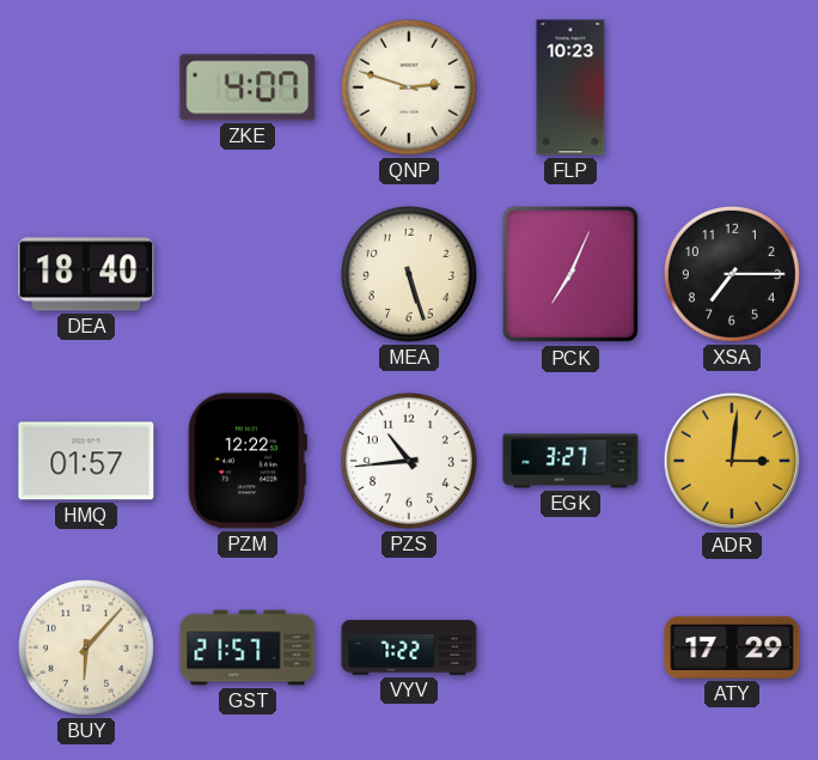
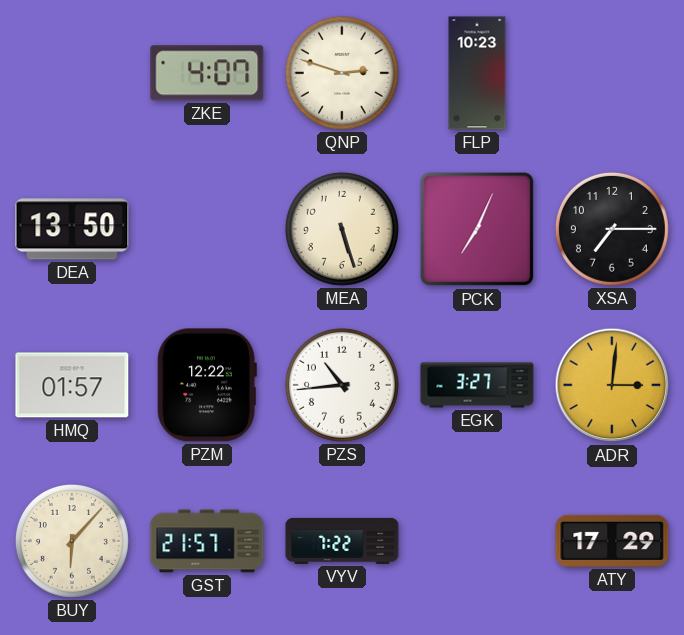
DEA: 18:40 -> 13:50
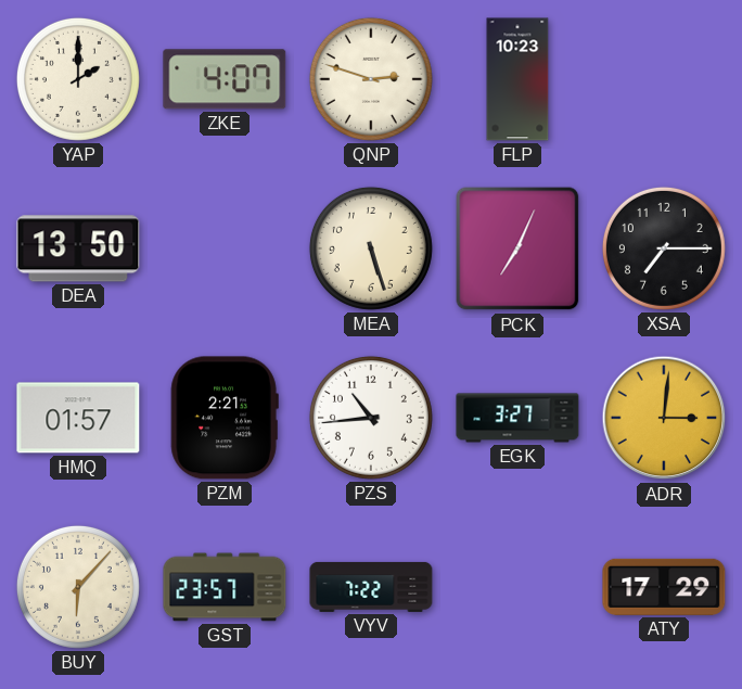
YAP: none -> 2:00
PZM: 12:22 -> 2:21
GST: 21:57 -> 23:57
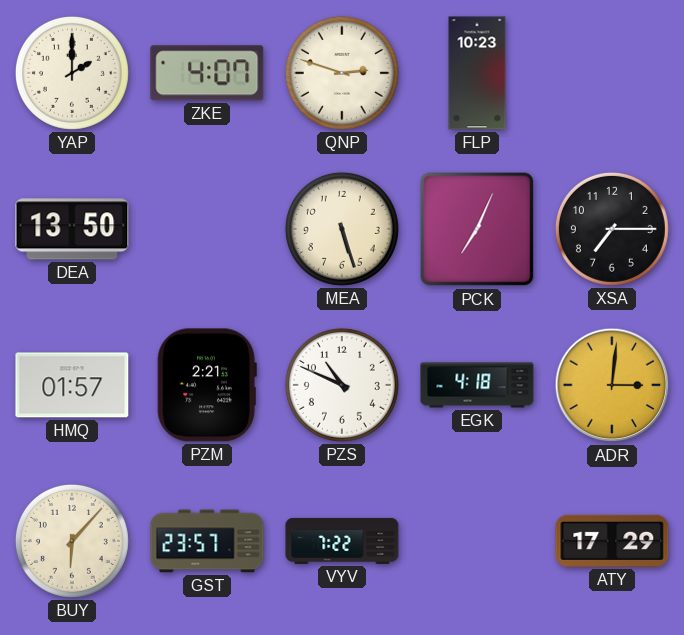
PZS: 10:44 -> 10:49
EGK: 3:27 -> 4:18
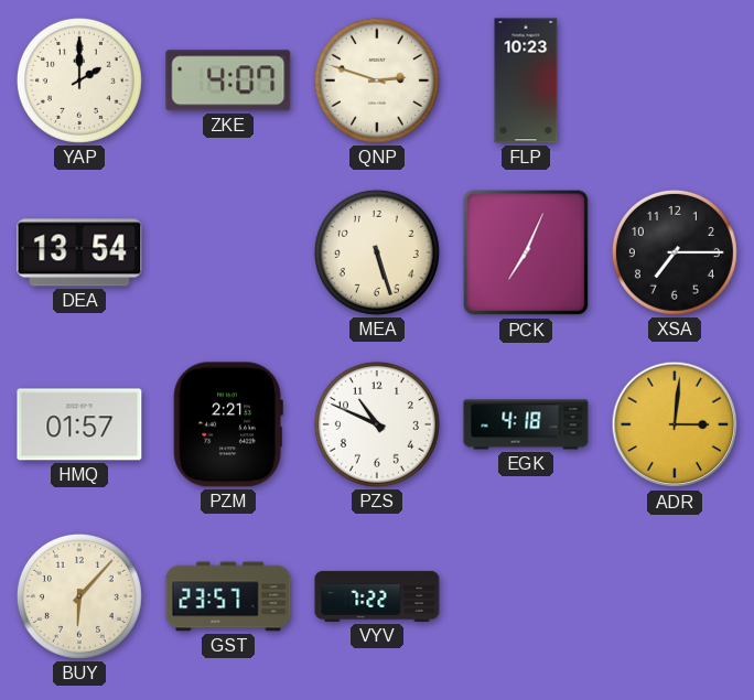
DEA: 13:50 -> 13:54
ATY: 17:29 -> none
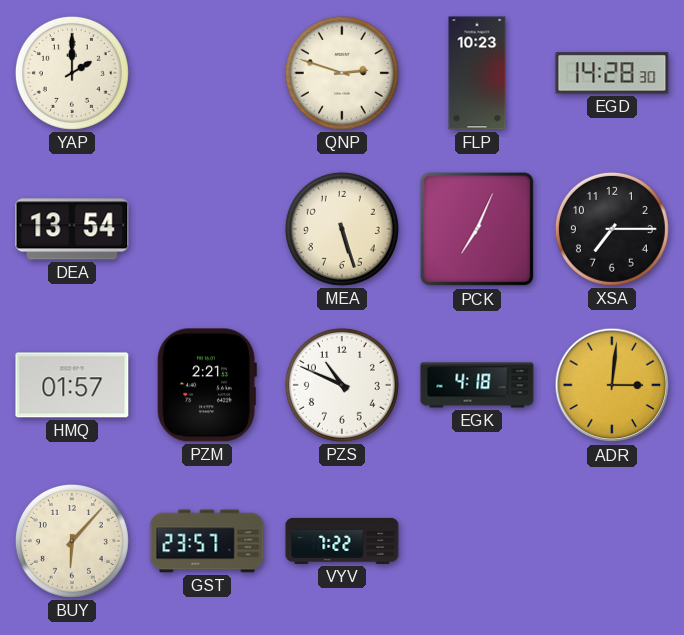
ZKE: 4:07 -> none
EGD: none -> 14:28
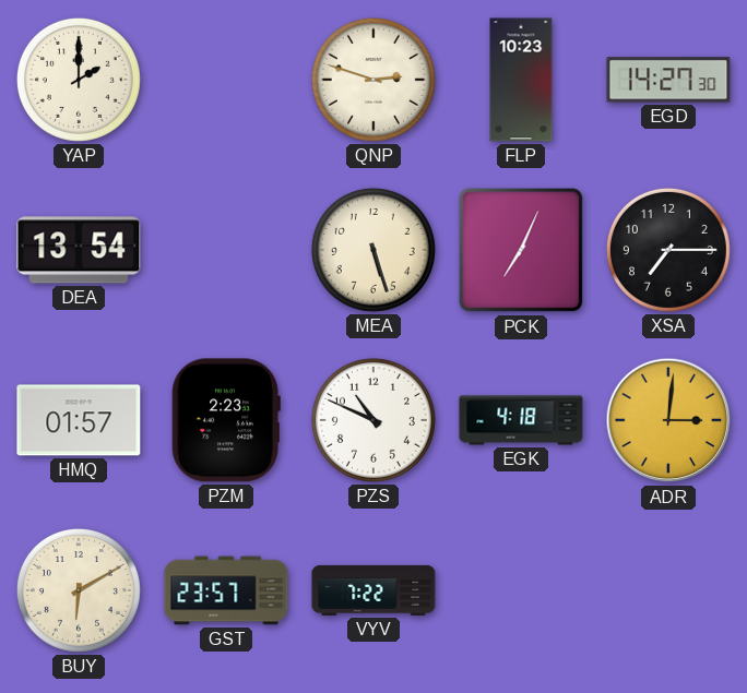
EGD: 14:28 -> 14:27
PZM: 2:21 -> 2:23
BUY: 6:07 -> 6:10
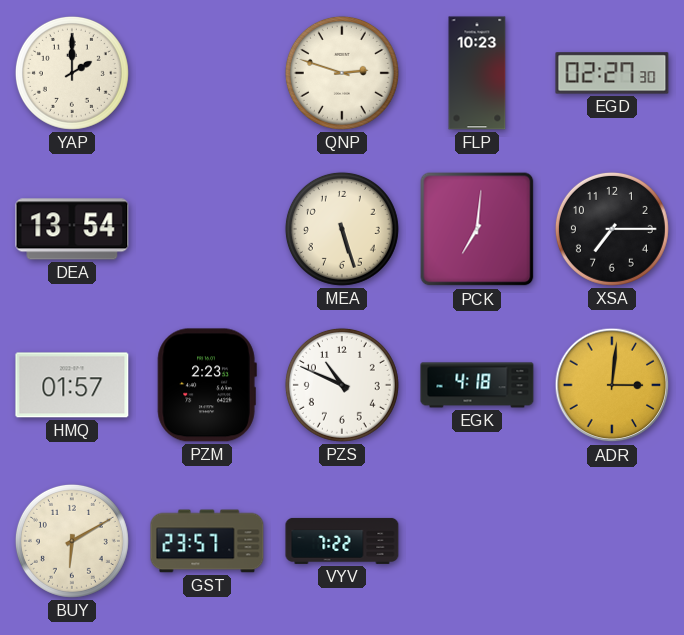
EGD: 14:27 -> 02:27
PCK: 7:04 -> 7:01
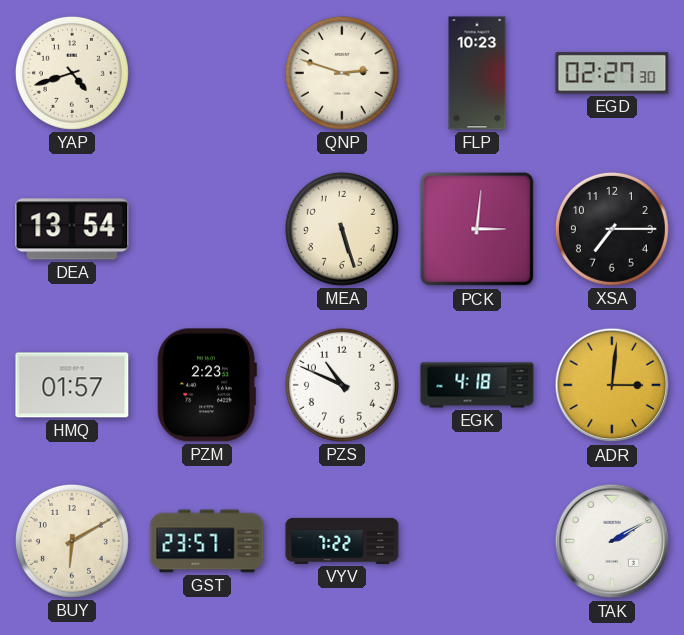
YAP: 2:00 -> 4:42
PCK: 7:01 -> 3:01
TAK: none -> 2:10
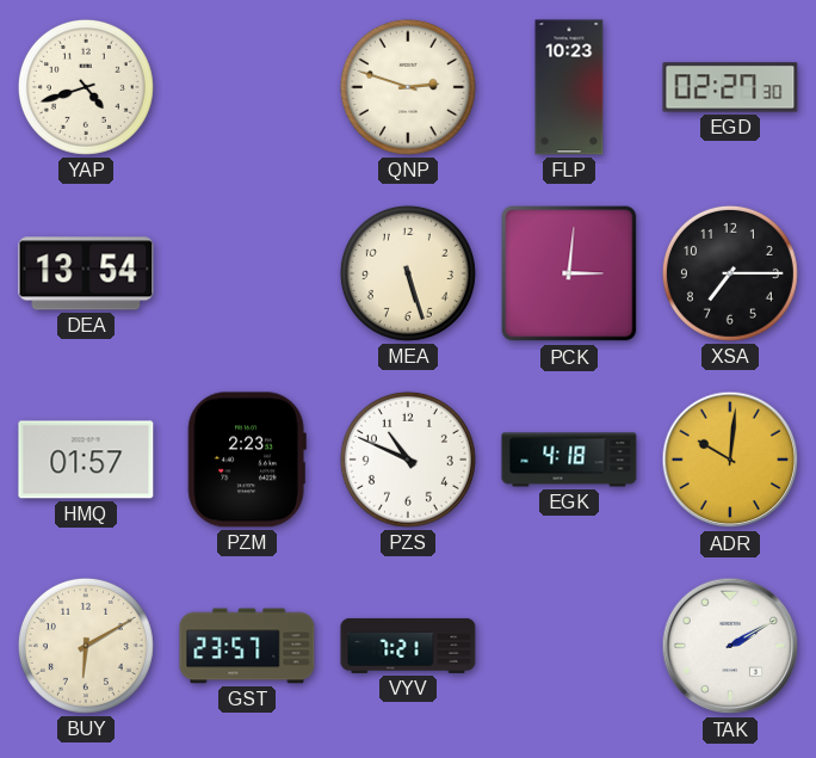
ADR: 3:01 -> 10:01
VYV: 7:22 -> 7:21
